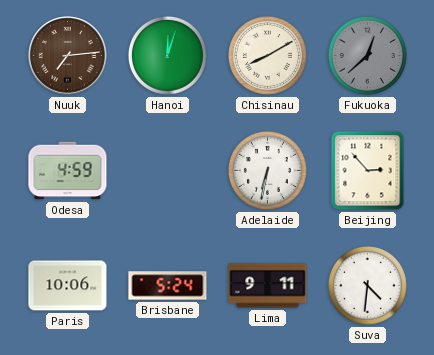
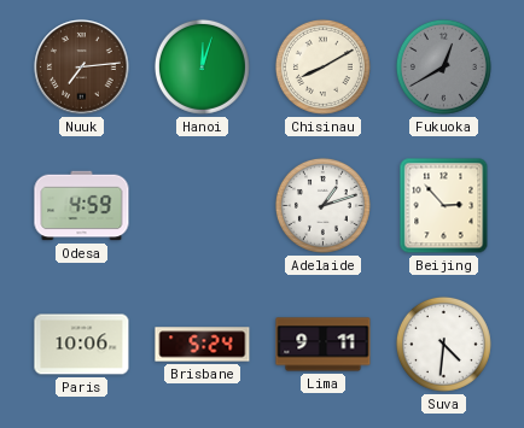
Fukuoka: 12:38 -> 12:40
Adelaide: 6:32 -> 1:12
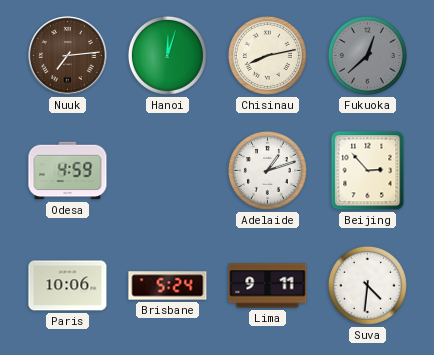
Chisinau: 8:10 -> 8:13
Fukuoka: 12:40 -> 12:38
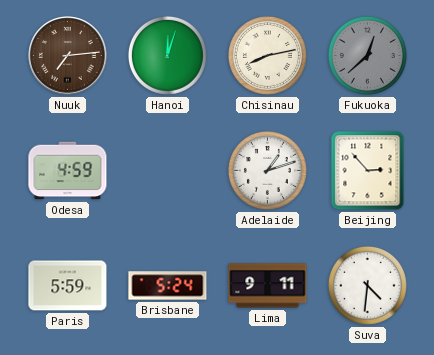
Paris: 10:06 -> 5:59
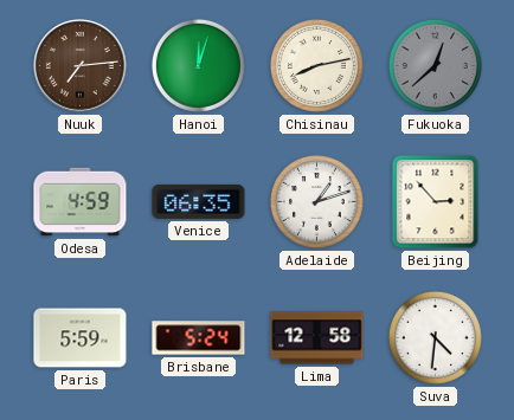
Venice: none -> 06:35
Lima: 9:11 -> 12:58
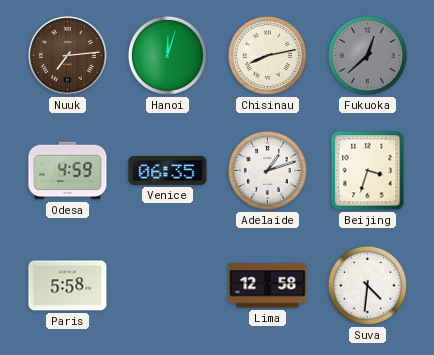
Beijing: 2:53 -> 3:33
Paris: 5:59 -> 5:58
Brisbane: 5:24 -> none
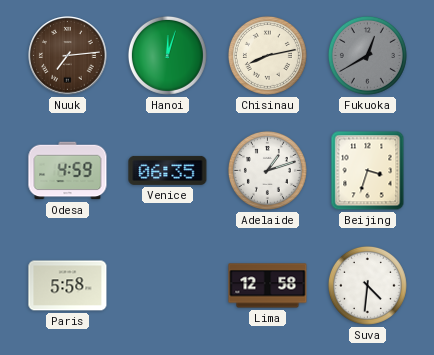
Fukuoka: 12:38 -> 12:40
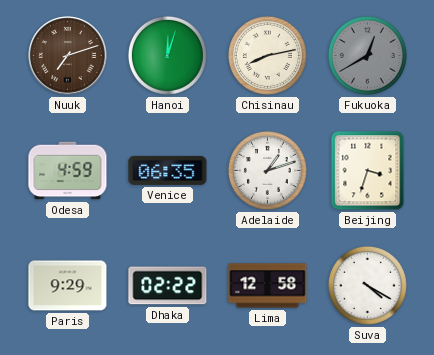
Nuuk: 7:14 -> 7:12
Paris: 5:58 -> 9:29
Dhaka: none -> 02:22
Suva: 4:31 -> 4:20
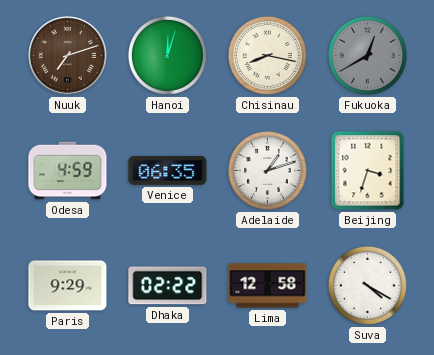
Chisinau: 8:13 -> 8:17
